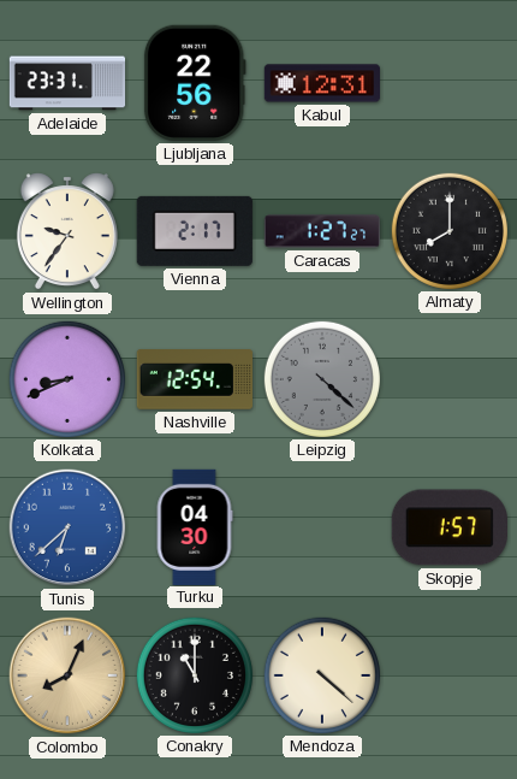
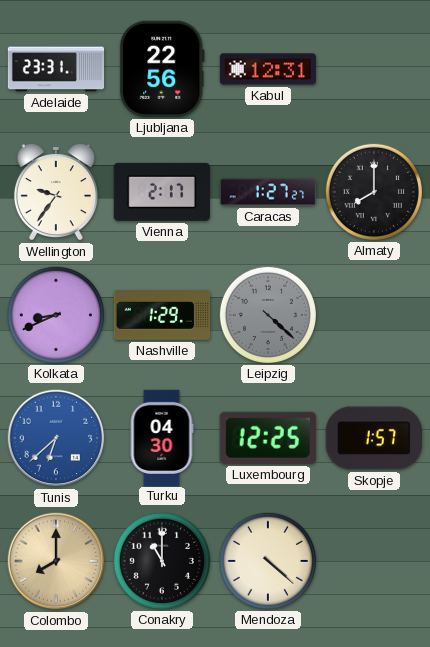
Nashville: 12:54 -> 1:29
Luxembourg: none -> 12:25
Colombo: 8:04 -> 8:00
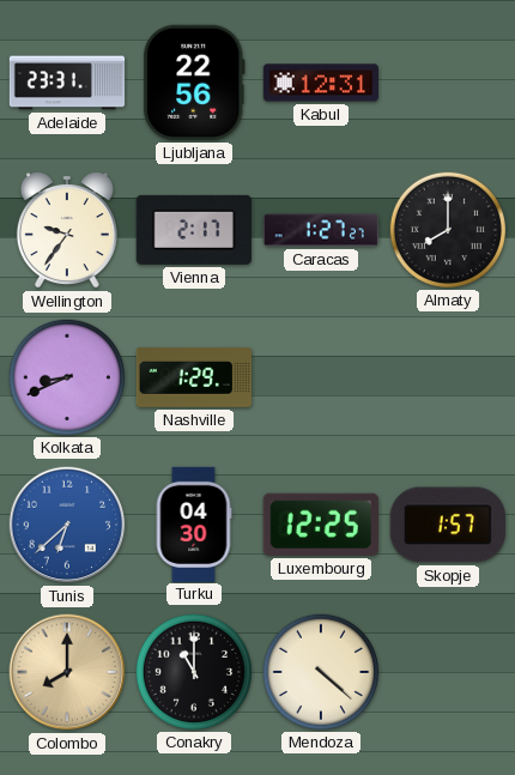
Leipzig: 4:22 -> none
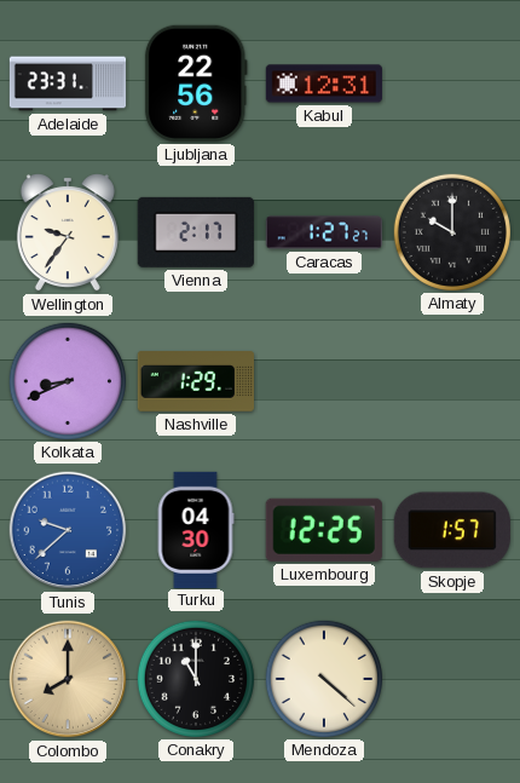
Almaty: 8:00 -> 10:00
Tunis: 6:38 -> 9:38
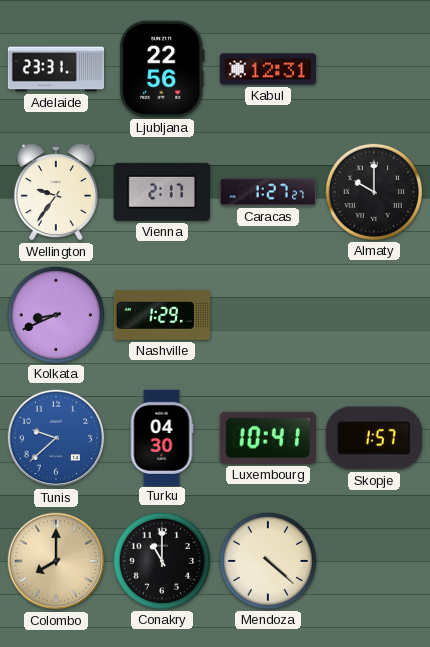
Luxembourg: 12:25 -> 10:41
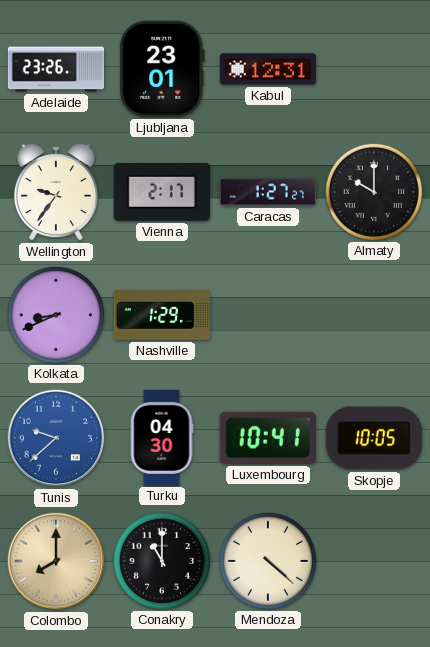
Adelaide: 23:31 -> 23:26
Ljubljana: 22:56 -> 23:01
Skopje: 1:57 -> 10:05
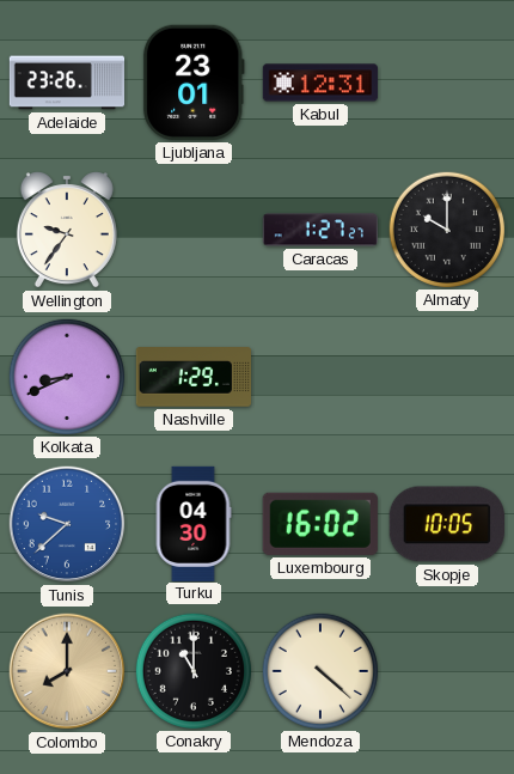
Vienna: 2:17 -> none
Luxembourg: 10:41 -> 16:02
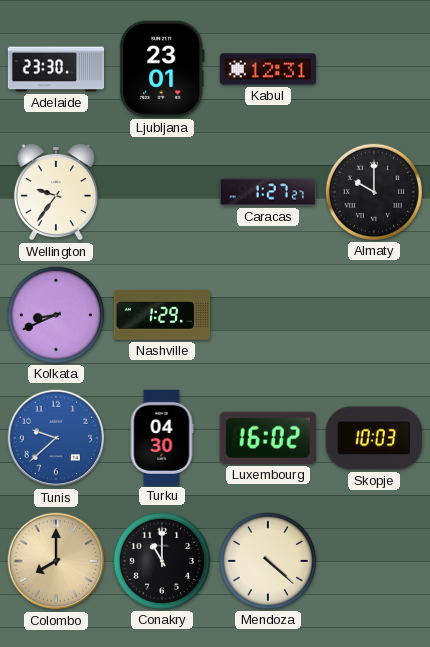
Adelaide: 23:26 -> 23:30
Skopje: 10:05 -> 10:03
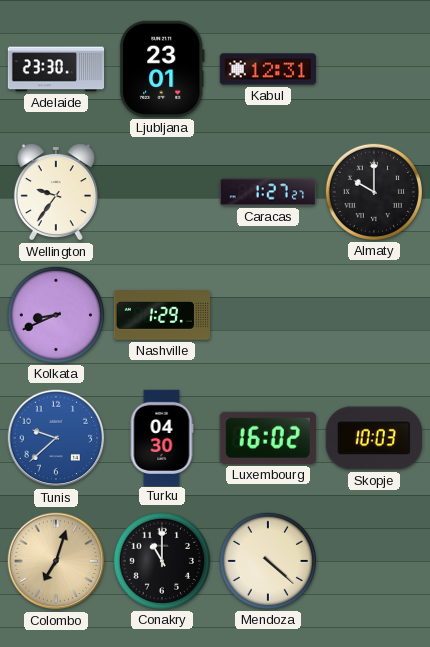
Colombo: 8:00 -> 7:03
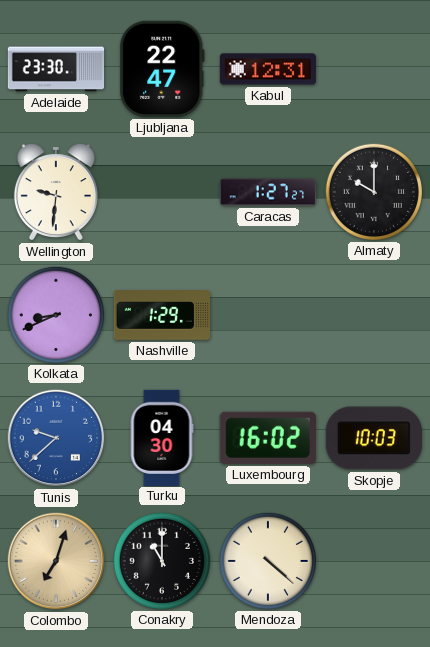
Ljubljana: 23:01 -> 22:47
Wellington: 9:36 -> 9:31
